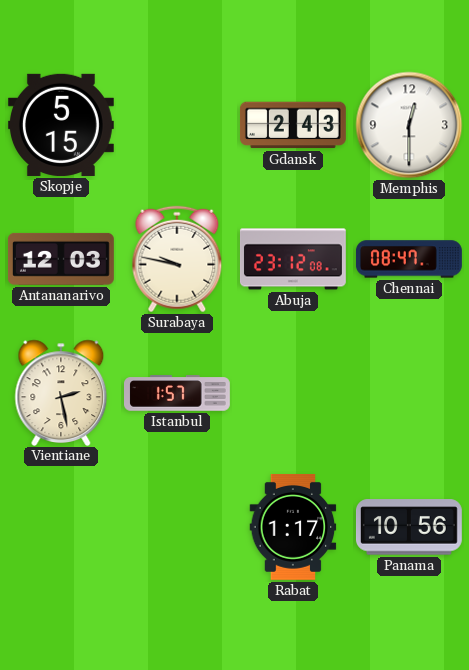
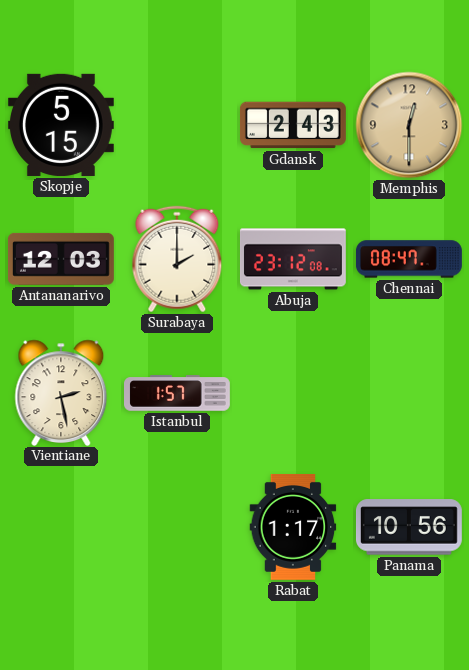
Memphis dial: white -> champagne
Surabaya: 9:47 -> 2:00
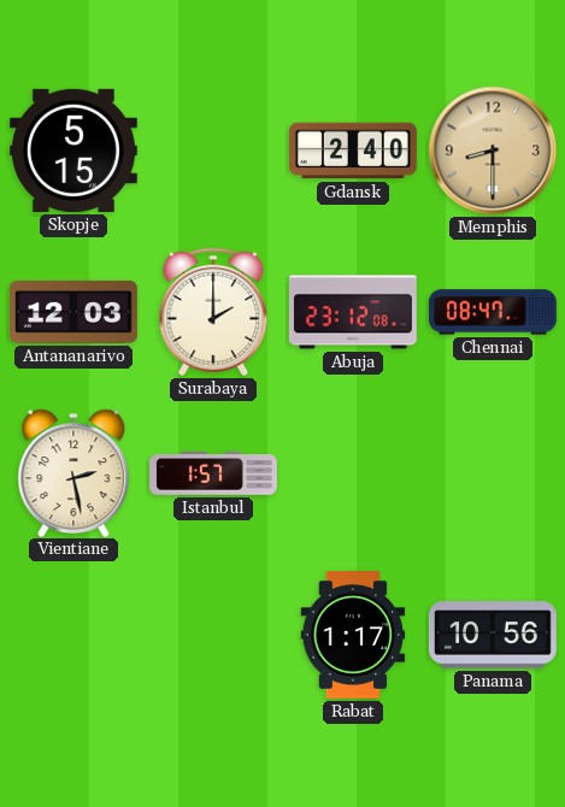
Gdansk: 2:43 -> 2:40
Memphis: 12:30 -> 8:30
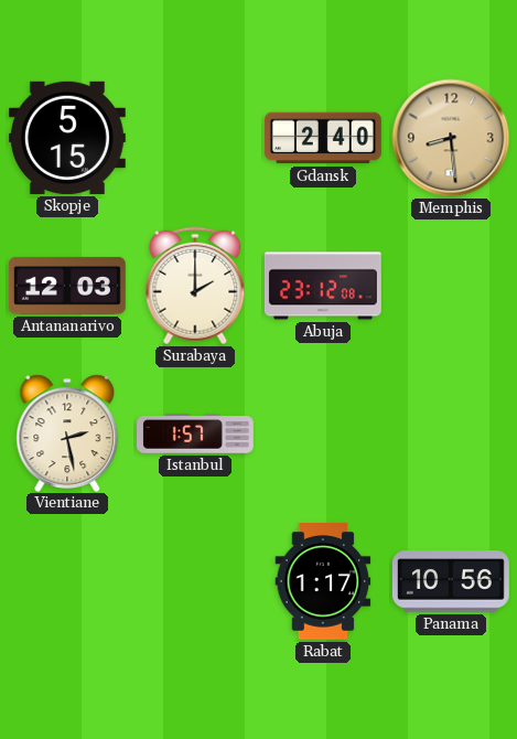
Memphis: 8:30 -> 8:29
Chennai: 08:47 -> none
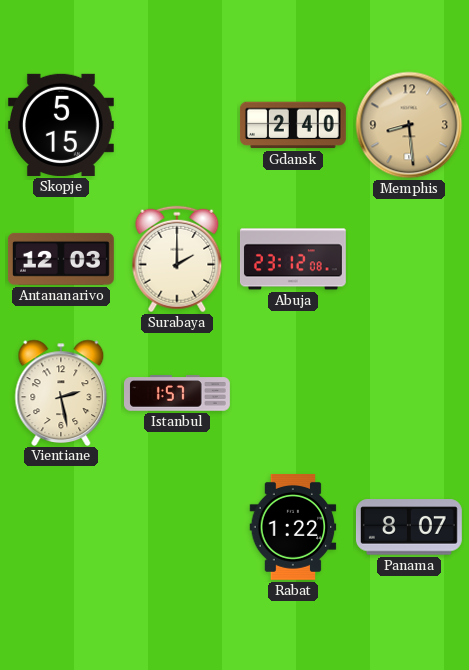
Rabat: 1:17 -> 1:22
Panama: 10:56 -> 8:07
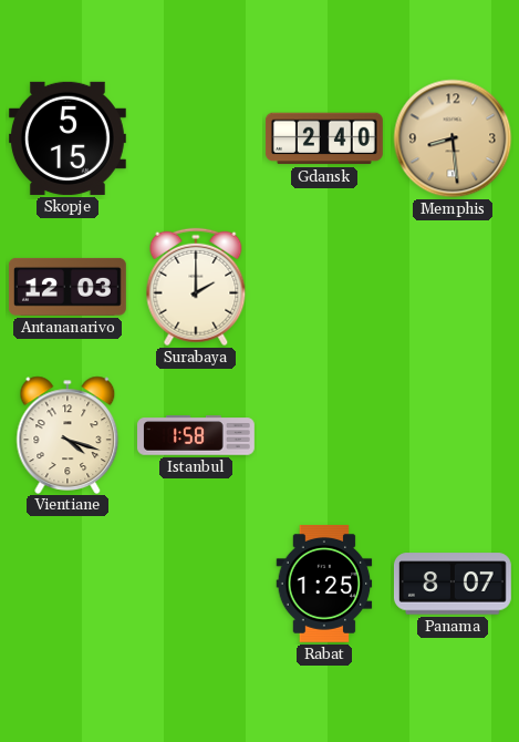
Abuja: 23:12 -> none
Vientiane: 2:28 -> 4:18
Istanbul: 1:57 -> 1:58
Rabat: 1:22 -> 1:25
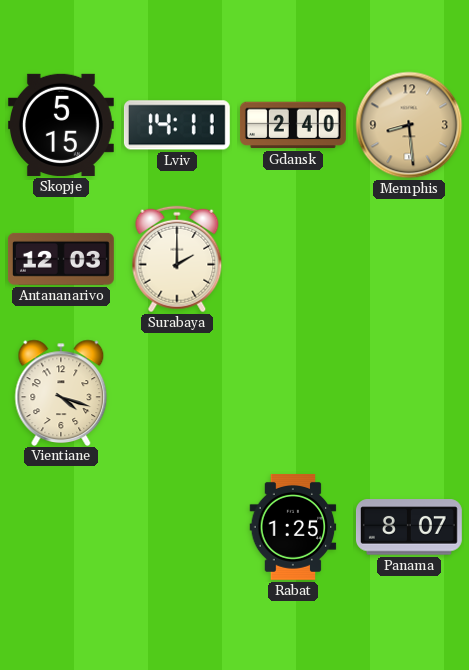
Lviv: none -> 14:11
Istanbul: 1:58 -> none
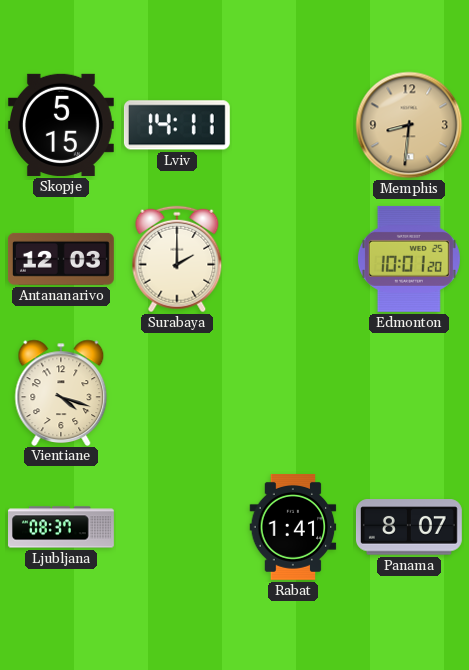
Gdansk: 2:40 -> none
Memphis: 8:29 -> 8:31
Edmonton: none -> 10:01
Ljubljana: none -> 08:37
Rabat: 1:25 -> 1:41
